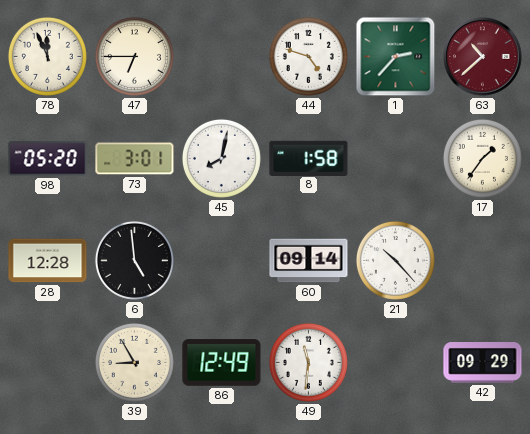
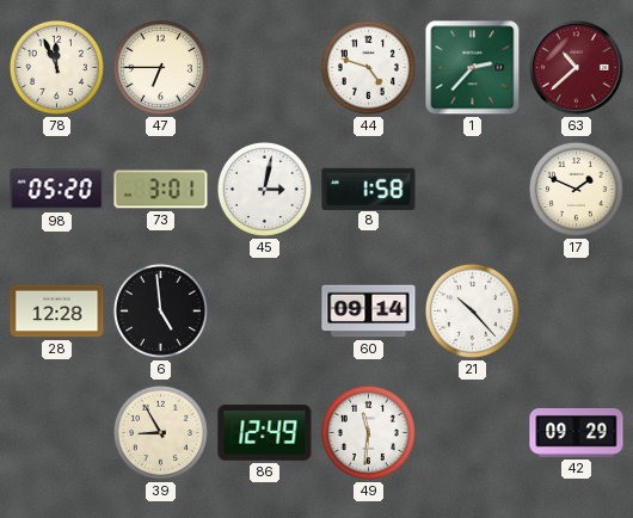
45: 8:02 -> 3:02
17: 1:36 -> 1:49
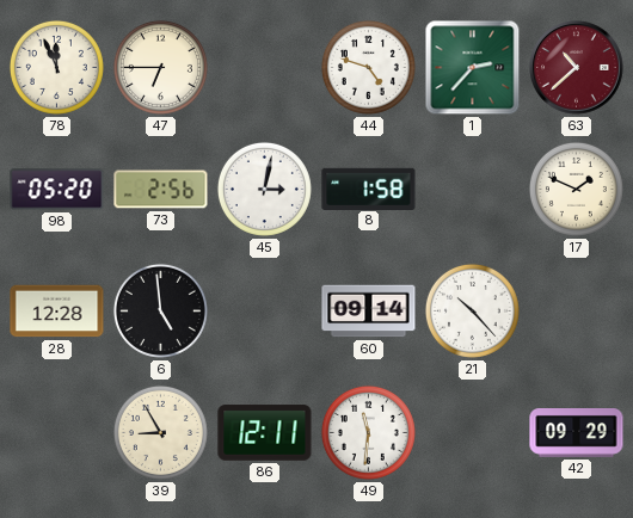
73: 3:01 -> 2:56
86: 12:49 -> 12:11
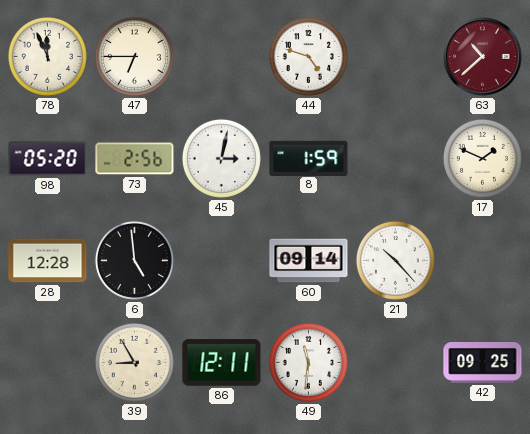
1: 2:37 -> none
8: 1:58 -> 1:59
42: 09:29 -> 09:25
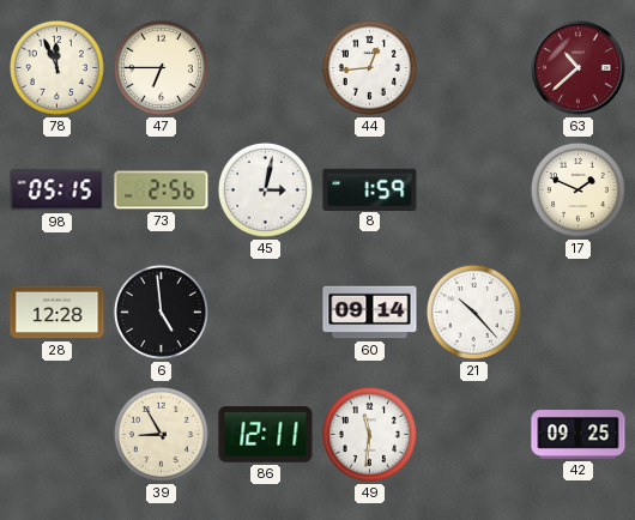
44: 4:48 -> 12:44
98: 05:20 -> 05:15
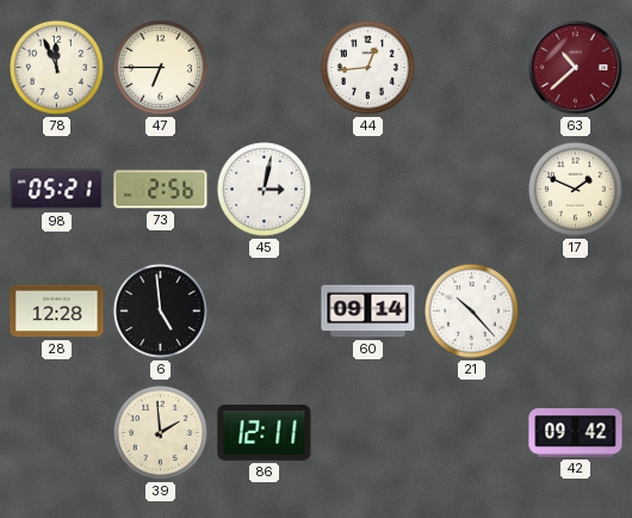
98: 05:15 -> 05:21
8: 1:59 -> none
39: 8:55 -> 1:59
49: 11:31 -> none
42: 09:25 -> 09:42
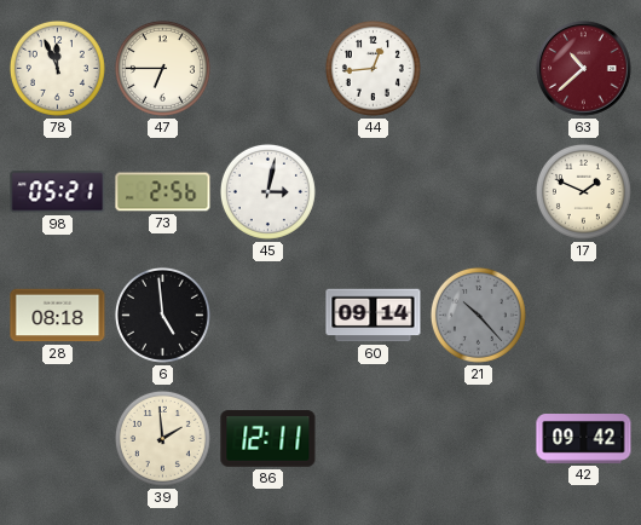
28: 12:28 -> 08:18
21 dial: white -> grey
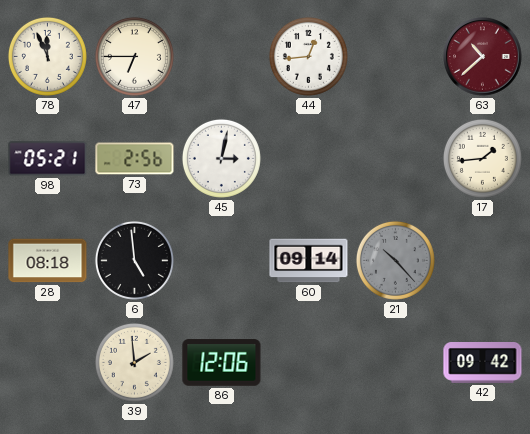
17: 1:49 -> 1:44
86: 12:11 -> 12:06
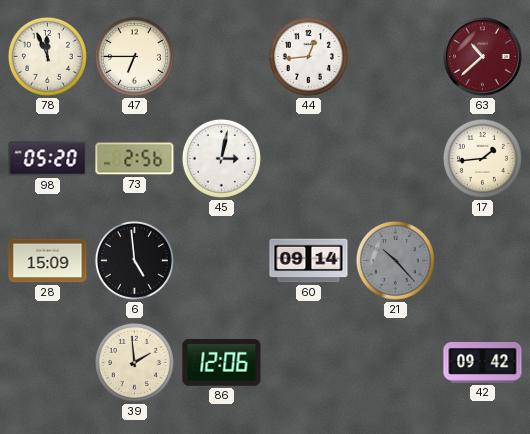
98: 05:21 -> 05:20
28: 08:18 -> 15:09
